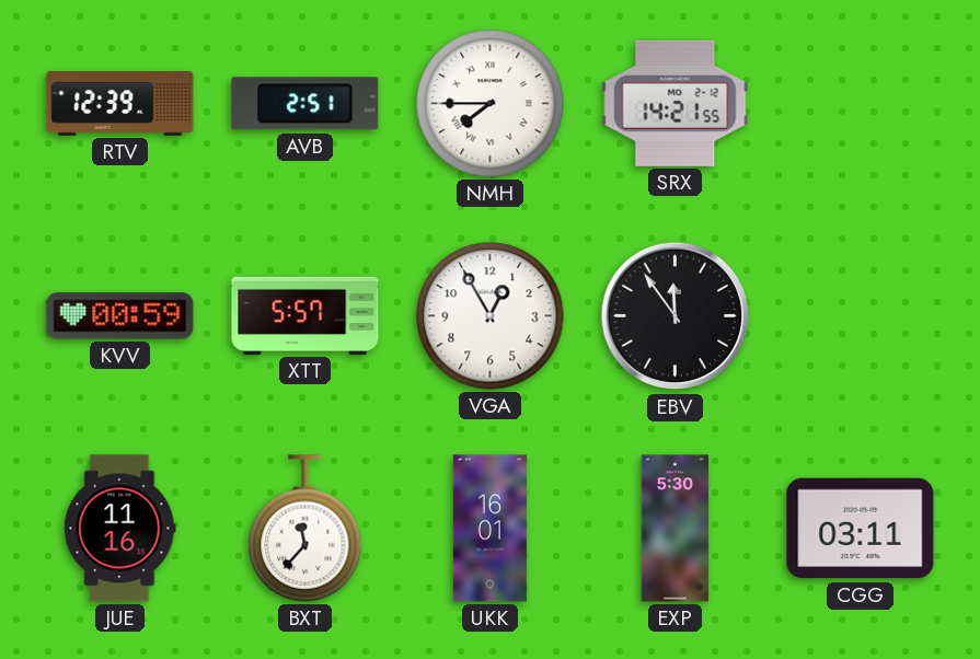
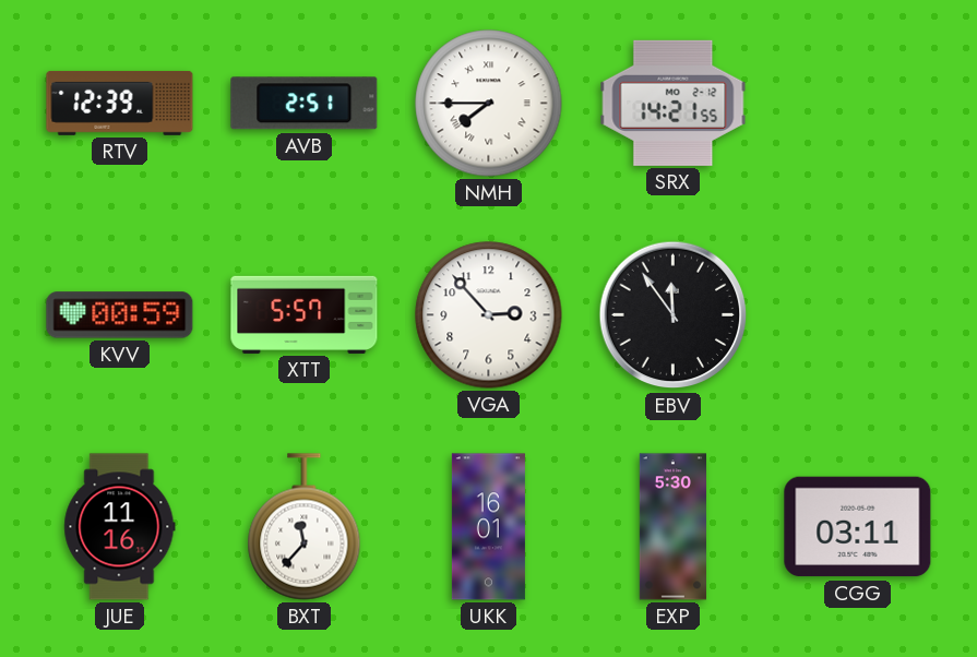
VGA: 12:55 -> 2:53
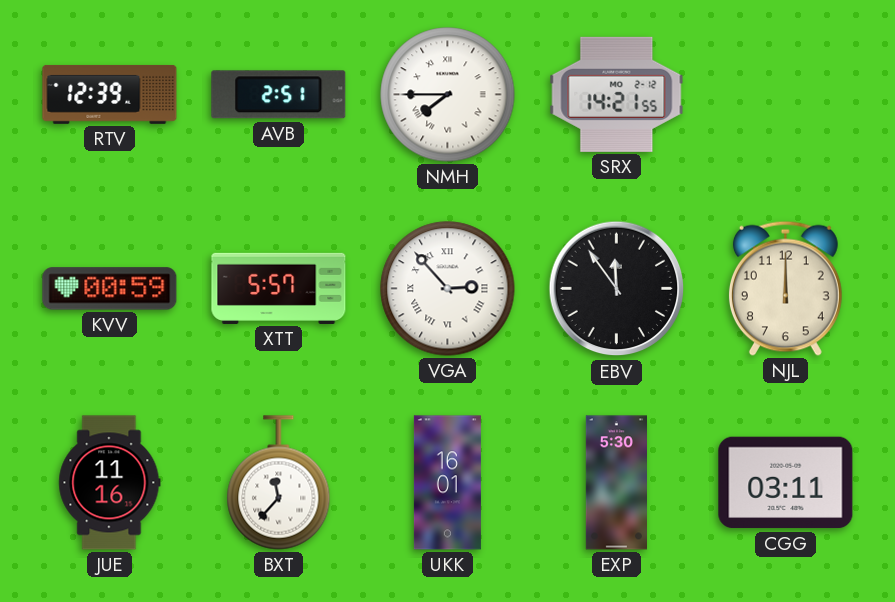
VGA numerals: Arabic -> Roman
NJL: none -> 12:00
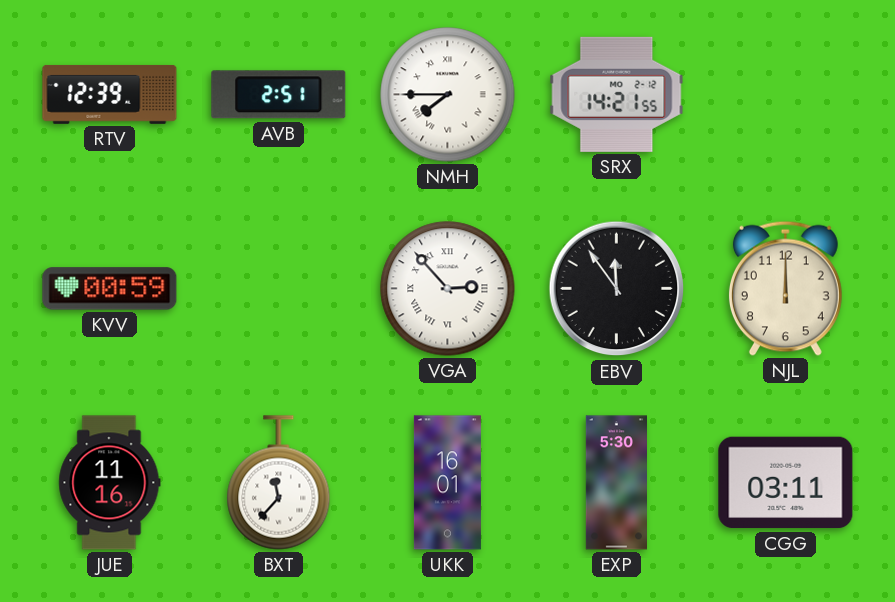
XTT: 5:57 -> none
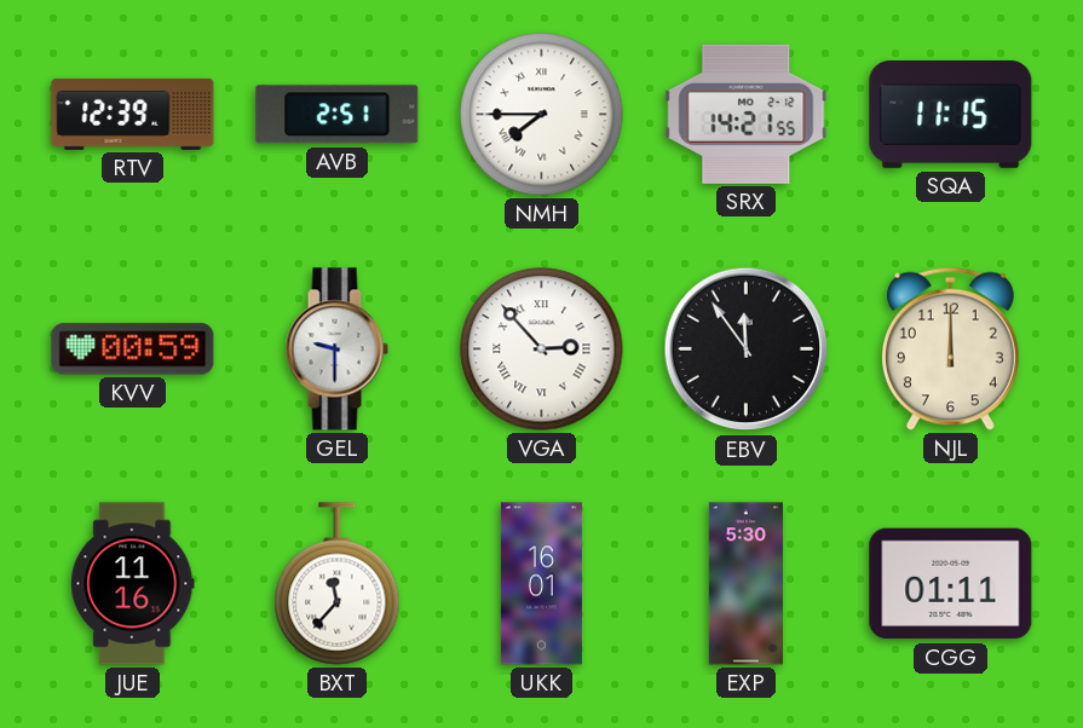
SQA: none -> 11:15
GEL: none -> 9:30
CGG: 03:11 -> 01:11
